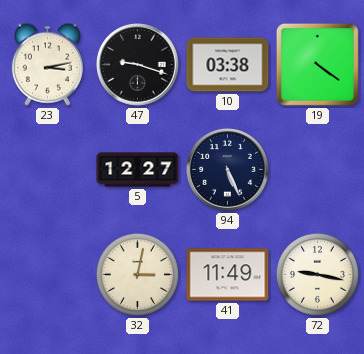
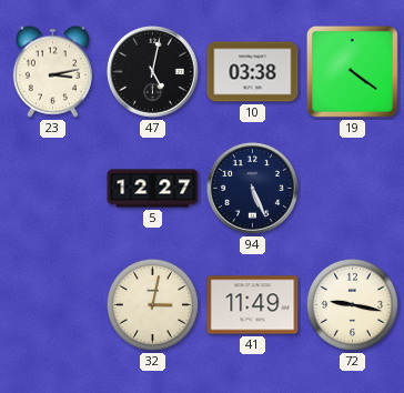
47: 9:18 -> 5:02
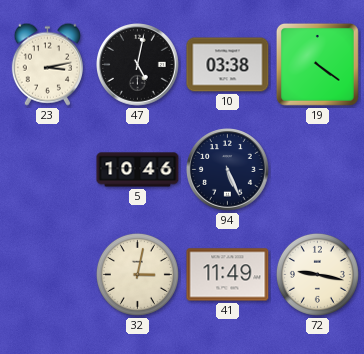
5: 12:27 -> 10:46
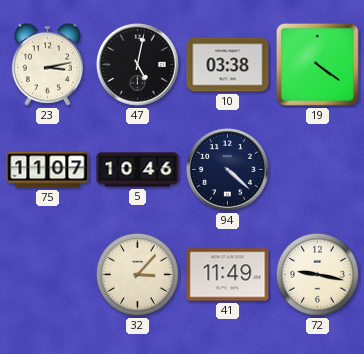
75: none -> 11:07
94: 5:26 -> 4:22
32: 3:02 -> 3:07
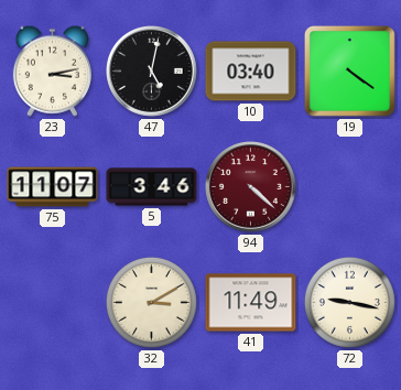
10: 03:38 -> 03:40
5: 10:46 -> 3:46
94 dial: navy -> burgundy
32: 3:07 -> 3:10
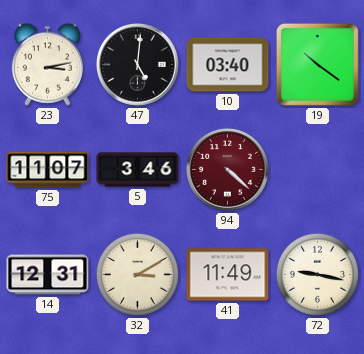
47: 5:02 -> 5:01
19: 4:21 -> 10:21
14: none -> 12:31
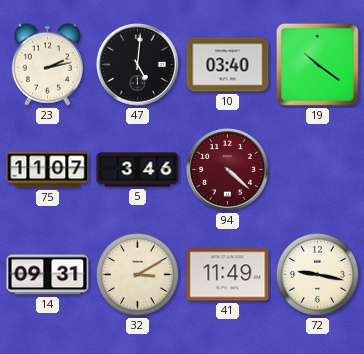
23: 3:13 -> 2:13
14: 12:31 -> 09:31
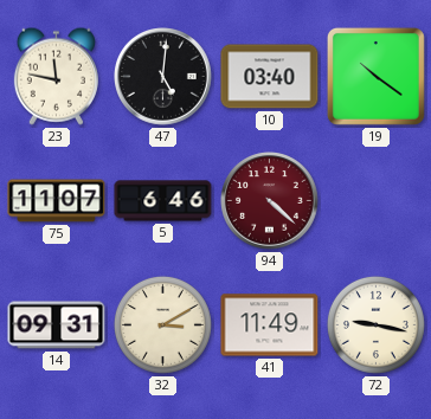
23: 2:13 -> 11:47
5: 3:46 -> 6:46
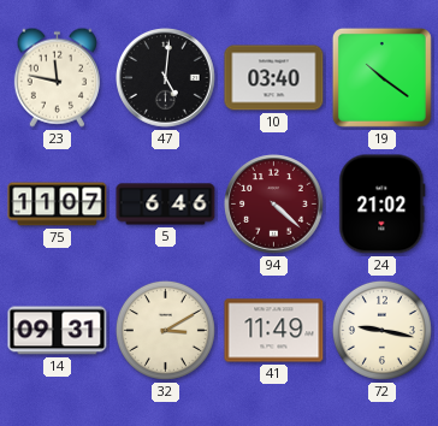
24: none -> 21:02
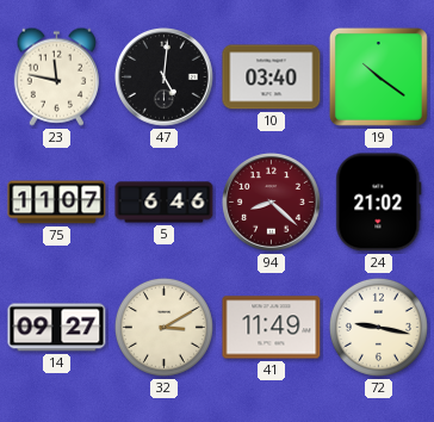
94: 4:22 -> 8:22
14: 09:31 -> 09:27
